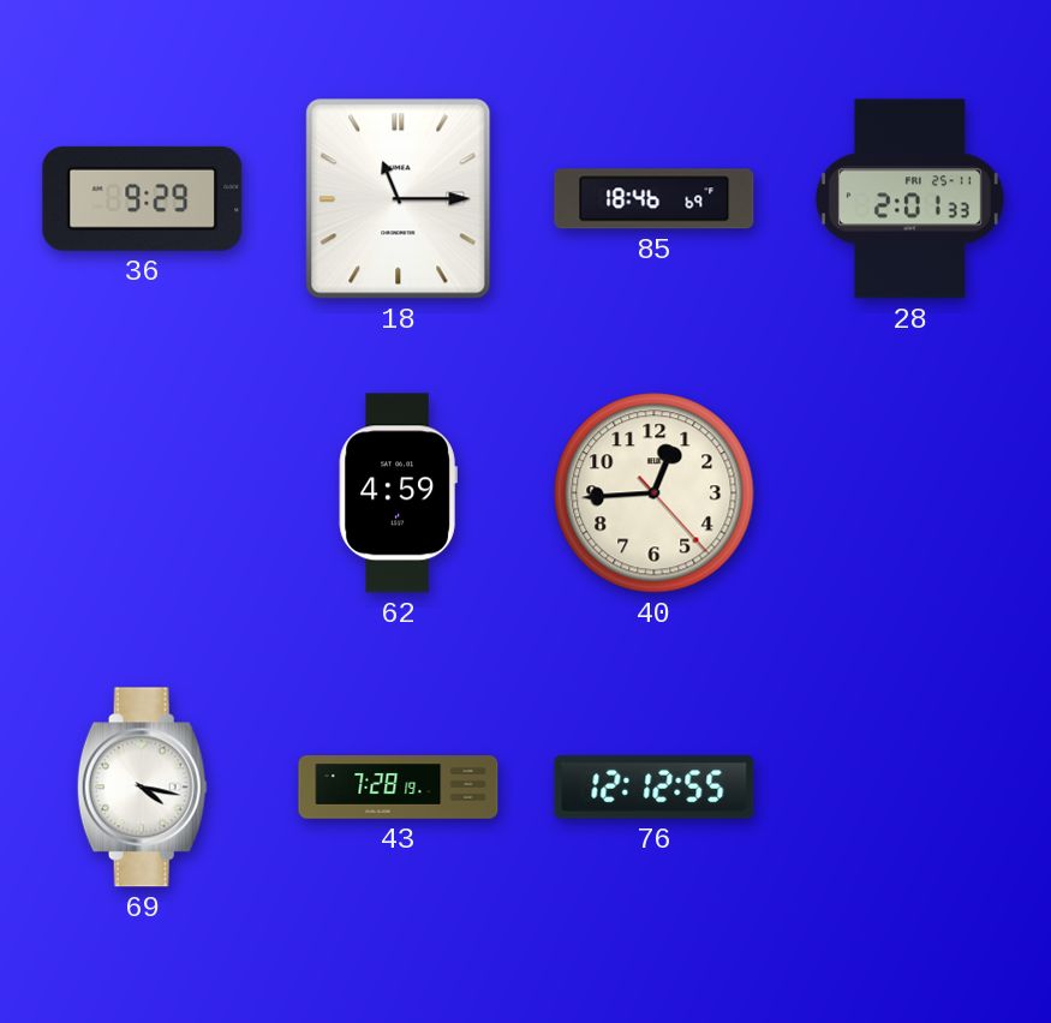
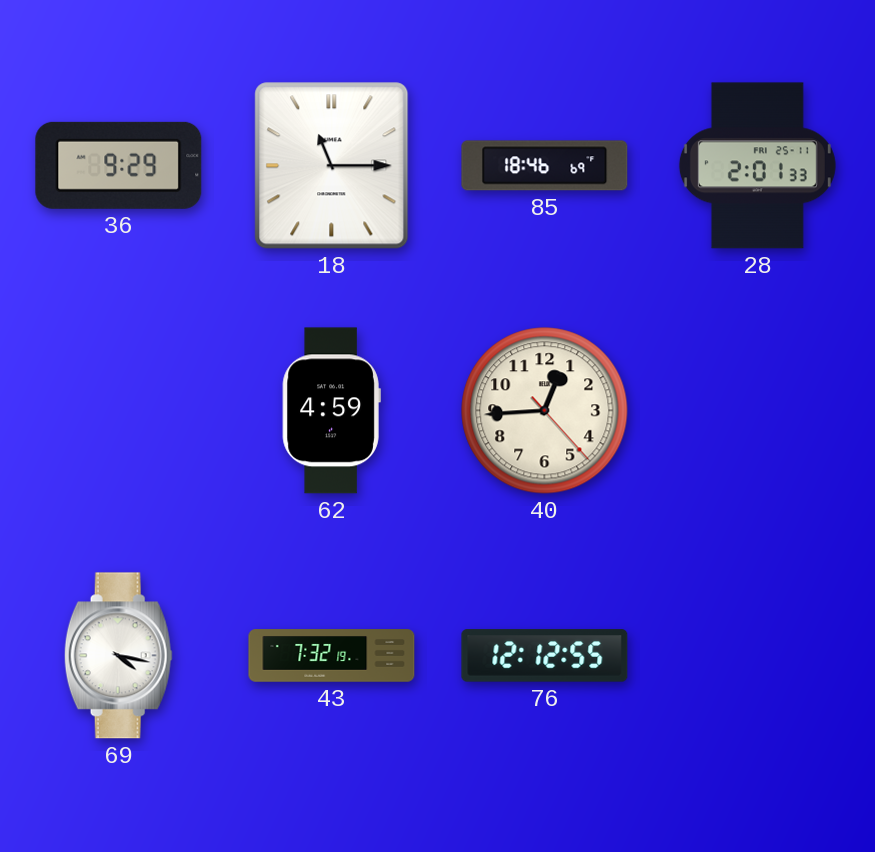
43: 7:28 -> 7:32
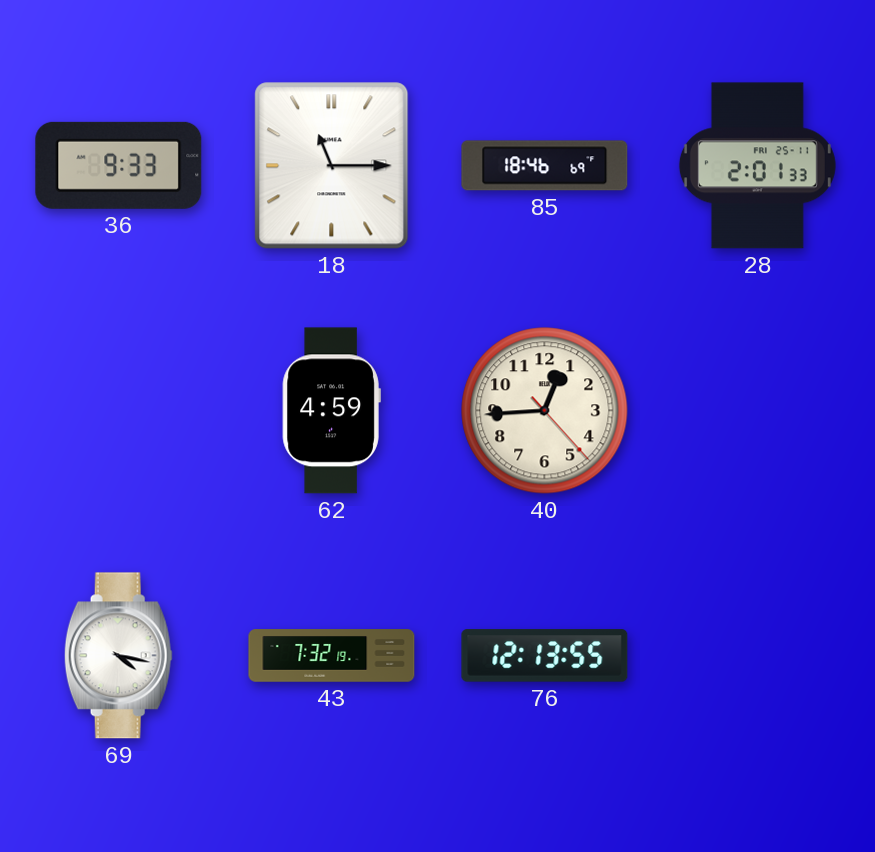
36: 9:29 -> 9:33
76: 12:12 -> 12:13
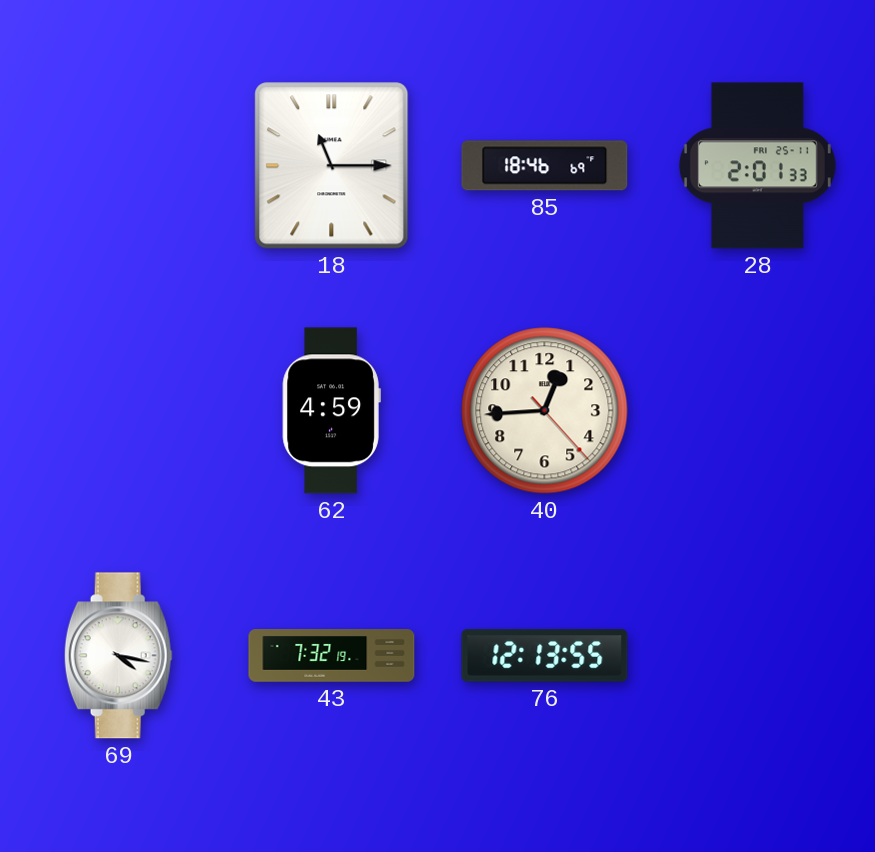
36: 9:33 -> none
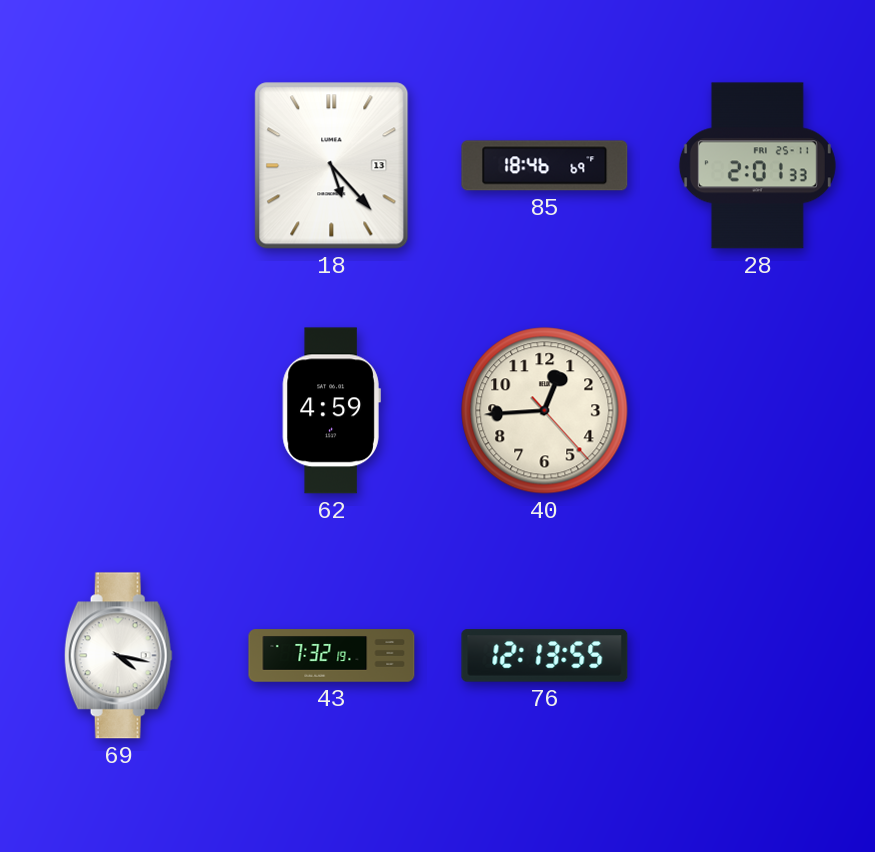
18: 11:15 -> 5:23
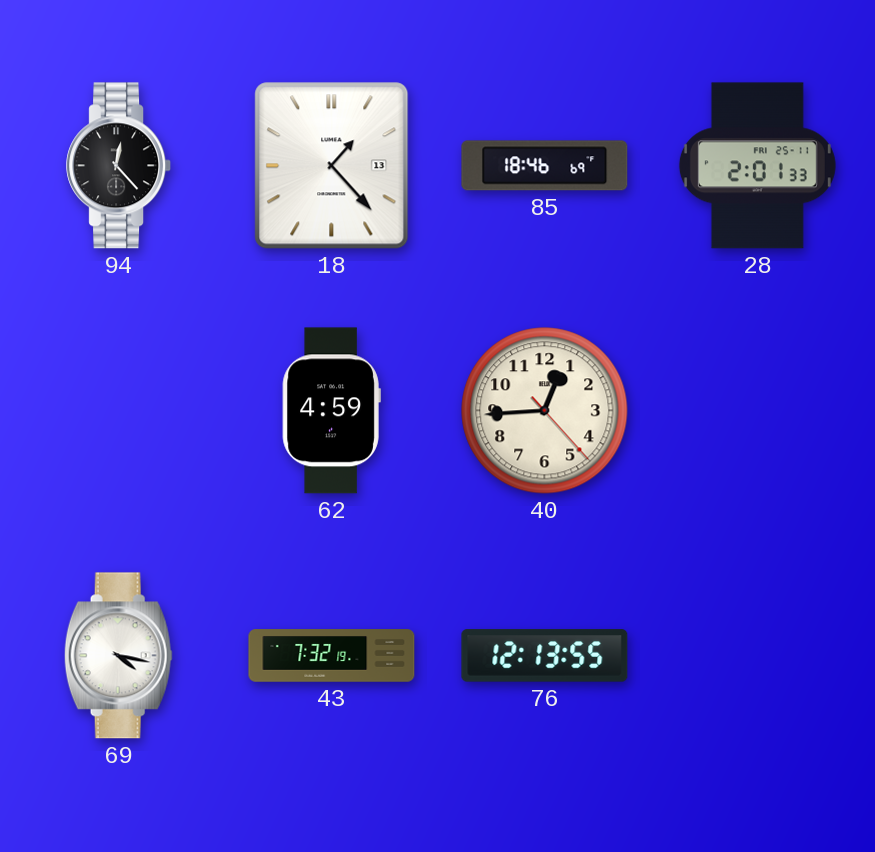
94: none -> 12:23
18: 5:23 -> 1:23
